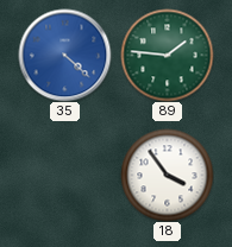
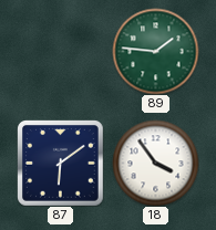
35: 4:22 -> none
87: none -> 6:09
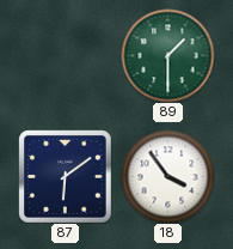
89: 1:46 -> 1:30
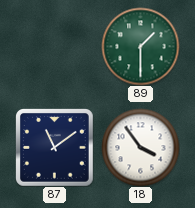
87: 6:09 -> 11:09
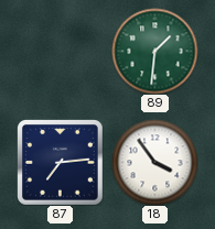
89: 1:30 -> 1:31
87: 11:09 -> 7:14
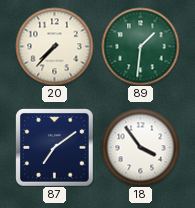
20: none -> 7:37
87: 7:14 -> 7:09
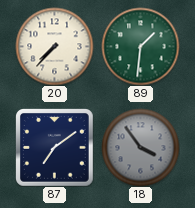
18 dial: white -> grey
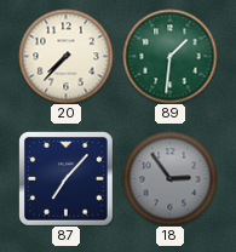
87: 7:09 -> 7:07
18: 3:54 -> 2:54
